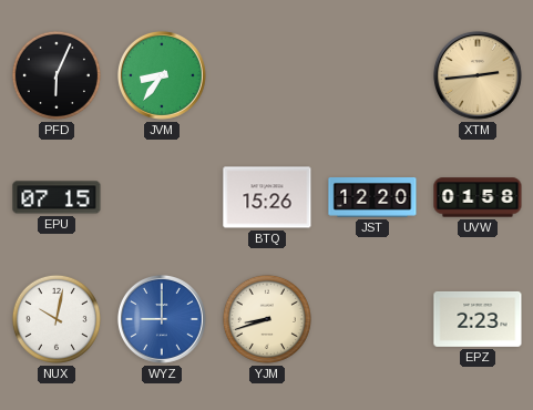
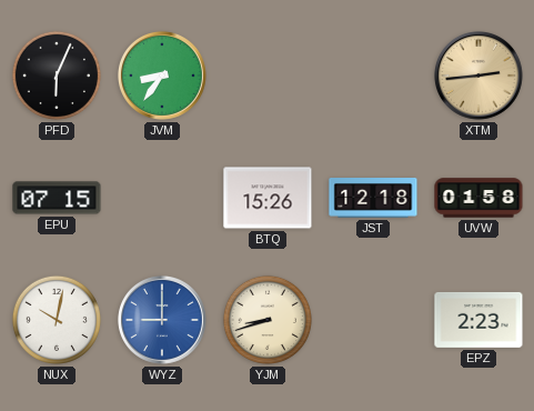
JST: 12:20 -> 12:18
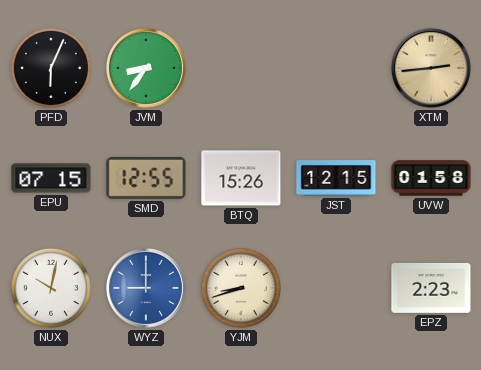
SMD: none -> 12:55
JST: 12:18 -> 12:15
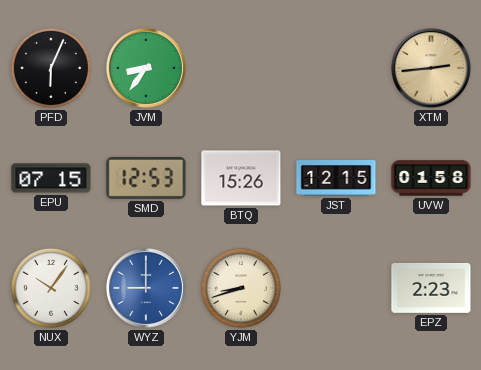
SMD: 12:55 -> 12:53
NUX: 10:02 -> 10:06
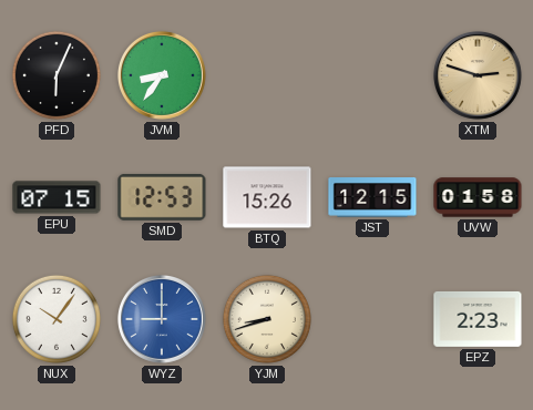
XTM: 2:44 -> 2:48
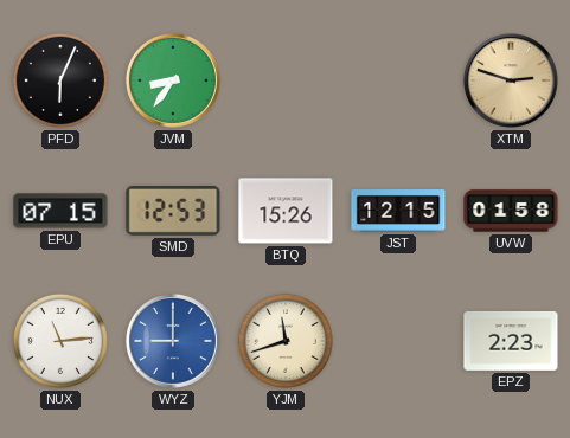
NUX: 10:06 -> 11:14
YJM: 8:42 -> 11:42
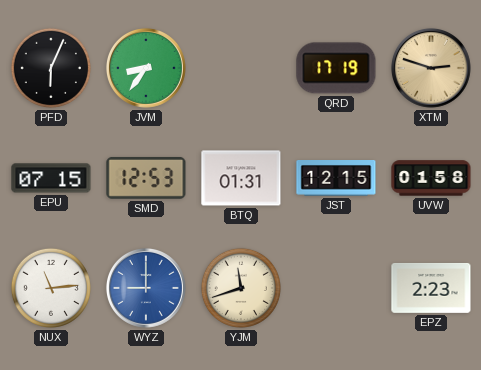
QRD: none -> 17:19
BTQ: 15:26 -> 01:31
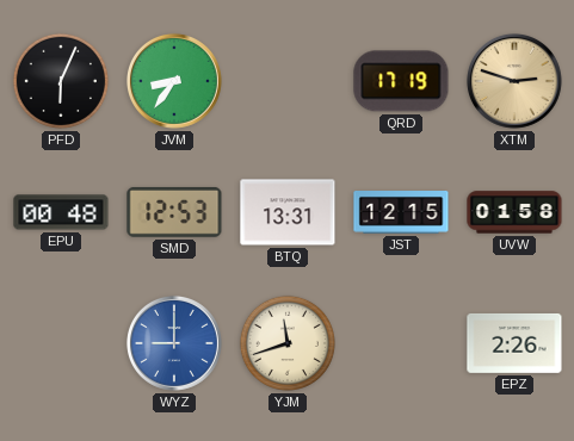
EPU: 07:15 -> 00:48
BTQ: 01:31 -> 13:31
NUX: 11:14 -> none
EPZ: 2:23 -> 2:26
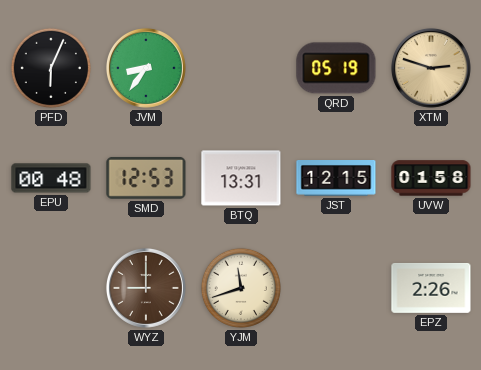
QRD: 17:19 -> 05:19
WYZ dial: blue -> brown
